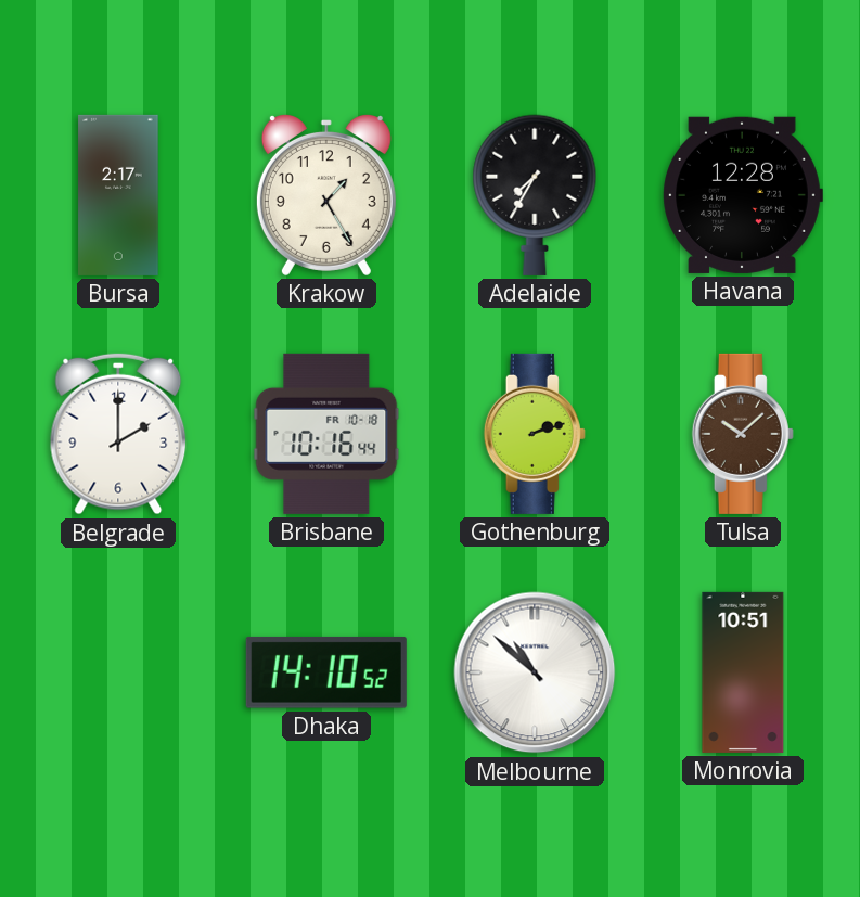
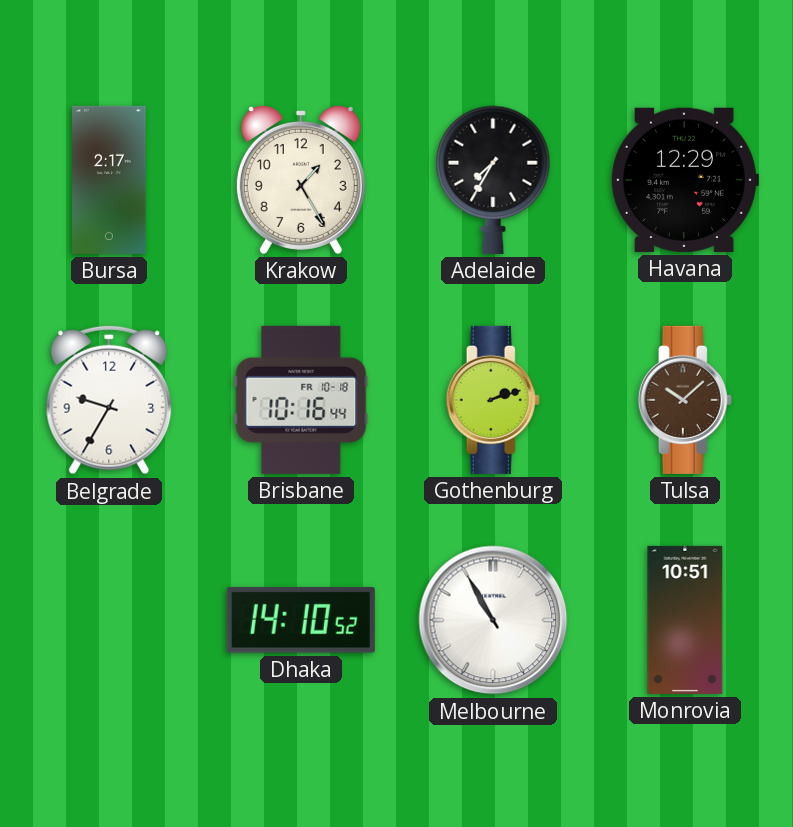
Havana: 12:28 -> 12:29
Belgrade: 2:00 -> 9:35
Melbourne: 10:52 -> 10:55
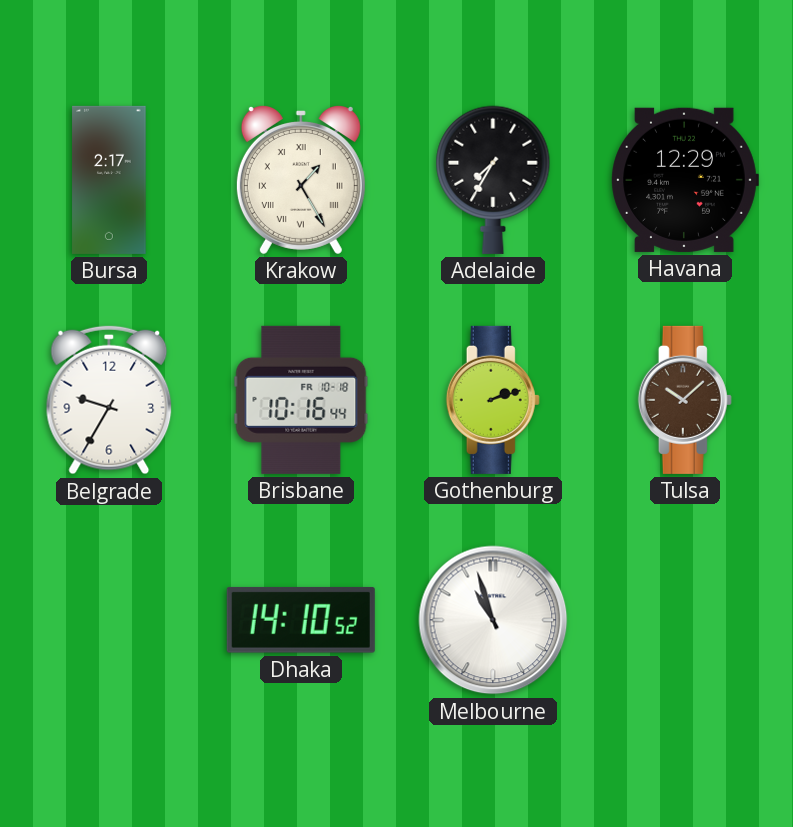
Krakow numerals: Arabic -> Roman
Melbourne: 10:55 -> 10:57
Monrovia: 10:51 -> none
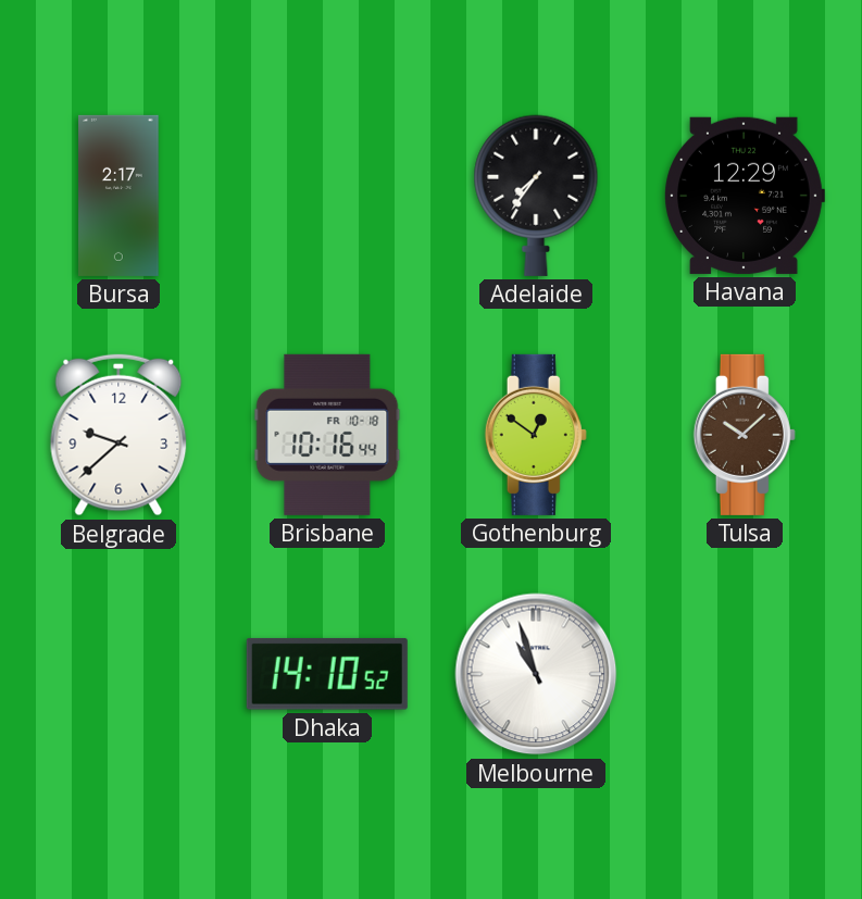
Krakow: 1:25 -> none
Adelaide: 7:35 -> 7:36
Belgrade: 9:35 -> 9:38
Gothenburg: 2:12 -> 12:51
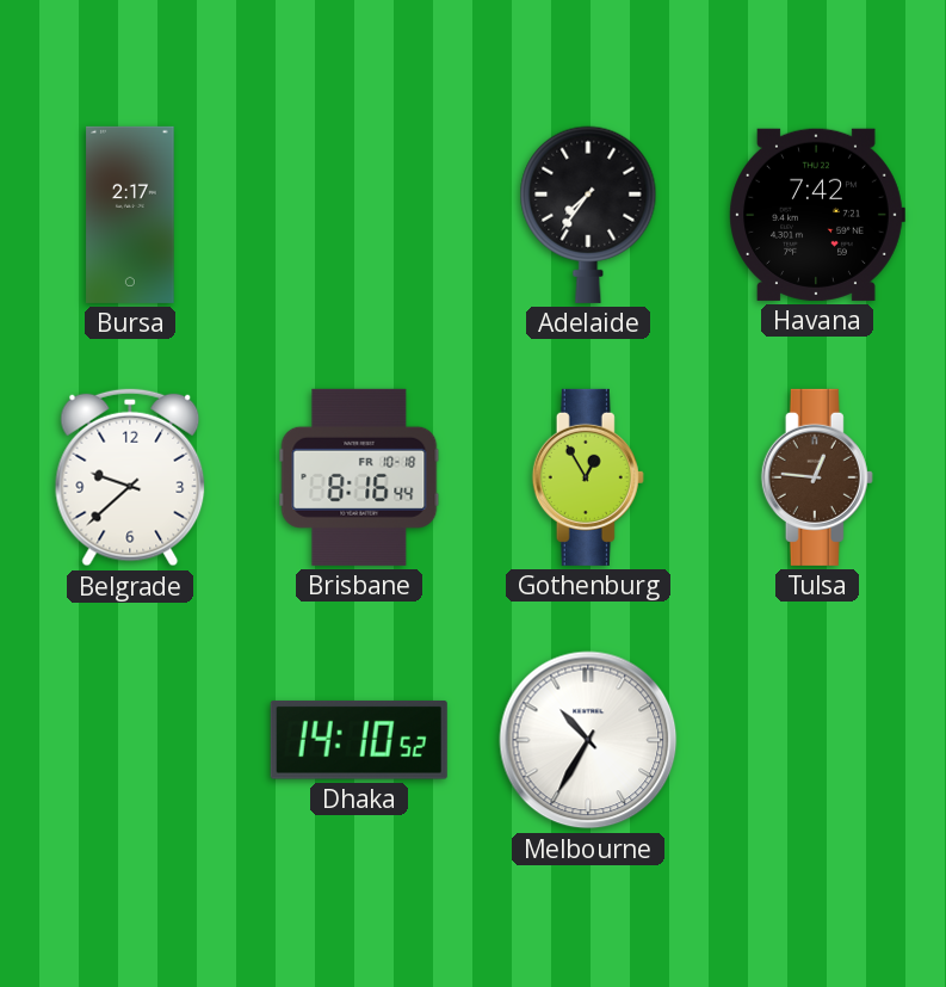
Havana: 12:29 -> 7:42
Brisbane: 10:16 -> 8:16
Gothenburg: 12:51 -> 12:55
Tulsa: 10:08 -> 12:46
Melbourne: 10:57 -> 10:35
